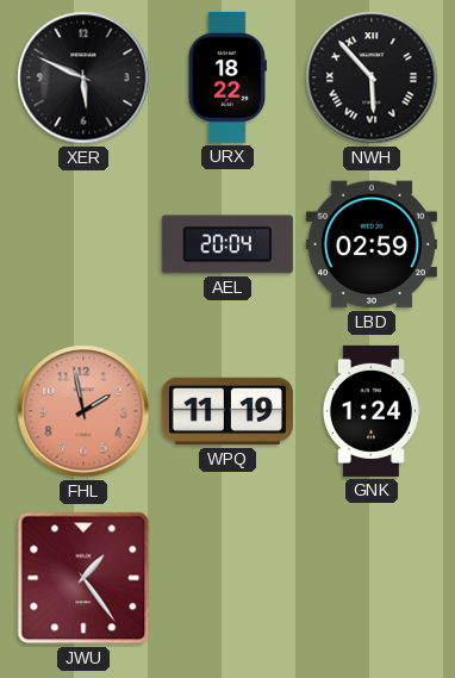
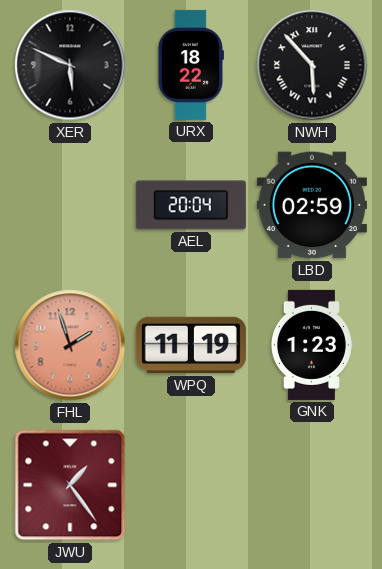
FHL: 1:58 -> 1:57
GNK: 1:24 -> 1:23
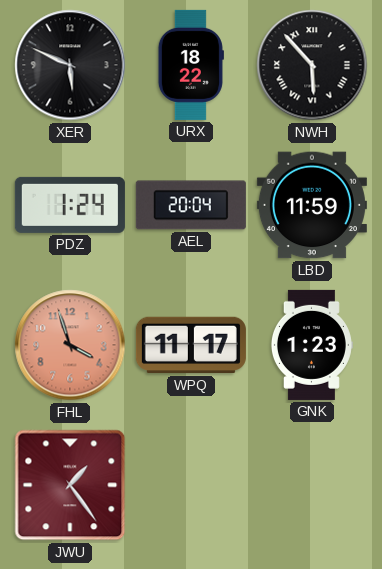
PDZ: none -> 1:24
LBD: 02:59 -> 11:59
FHL: 1:57 -> 3:57
WPQ: 11:19 -> 11:17
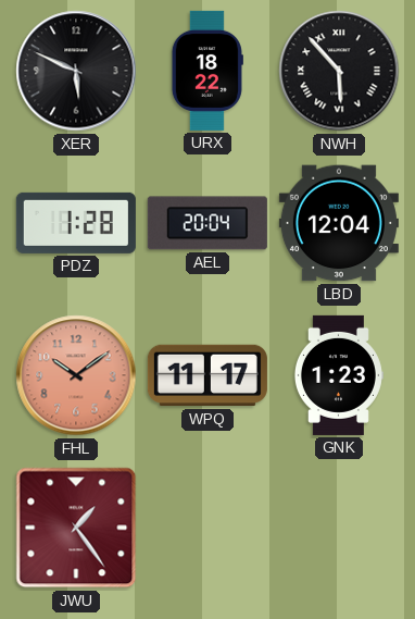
PDZ: 1:24 -> 1:28
LBD: 11:59 -> 12:04
FHL: 3:57 -> 10:09
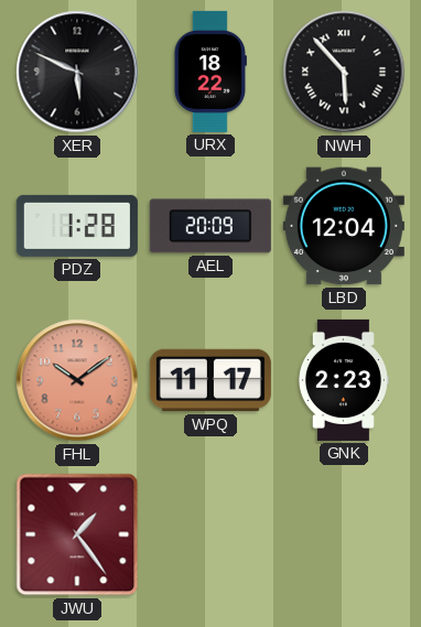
AEL: 20:04 -> 20:09
GNK: 1:23 -> 2:23
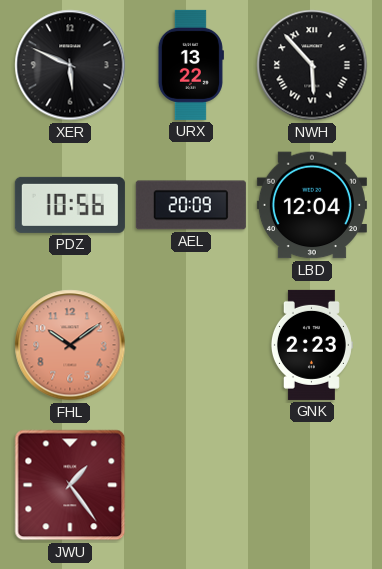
URX: 18:22 -> 13:22
PDZ: 1:28 -> 10:56
WPQ: 11:17 -> none
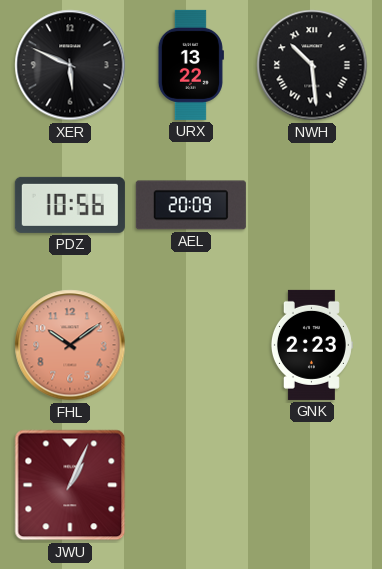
NWH: 5:53 -> 10:29
LBD: 12:04 -> none
JWU: 1:24 -> 1:04
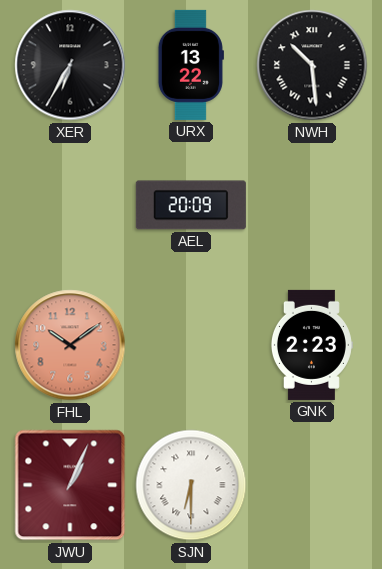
XER: 5:49 -> 6:35
PDZ: 10:56 -> none
SJN: none -> 6:30
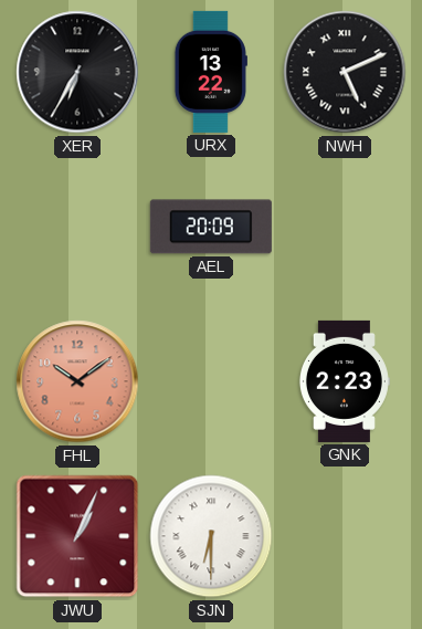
NWH: 10:29 -> 5:11
